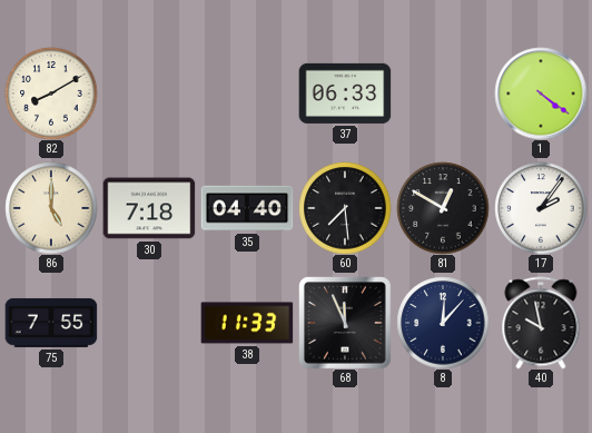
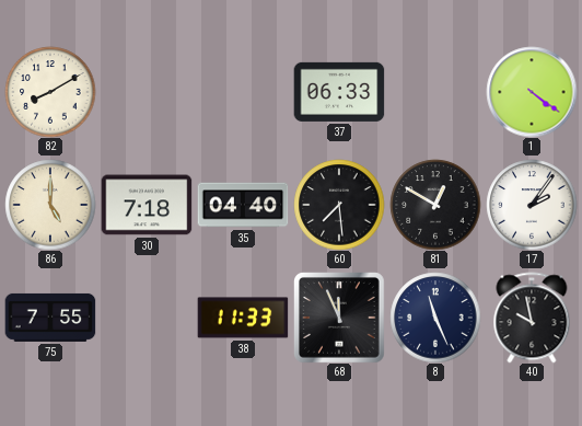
8: 12:07 -> 11:26
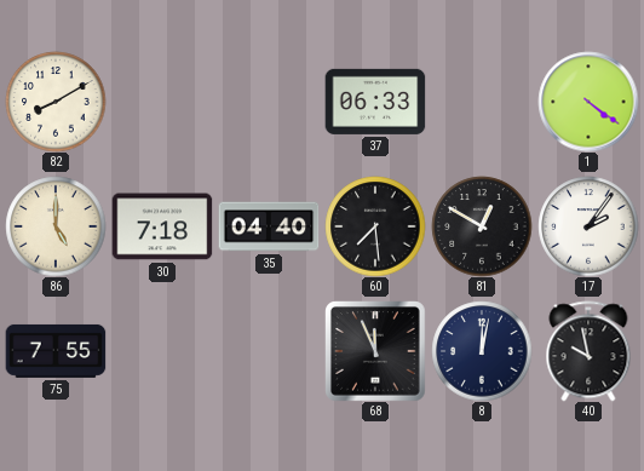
38: 11:33 -> none
8: 11:26 -> 12:02
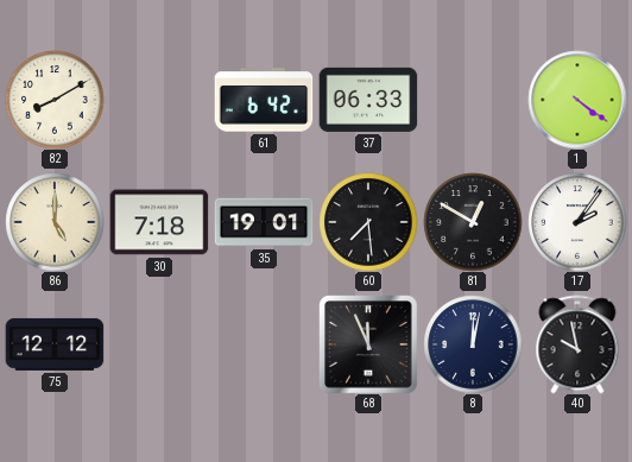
61: none -> 6:42
35: 04:40 -> 19:01
75: 7:55 -> 12:12
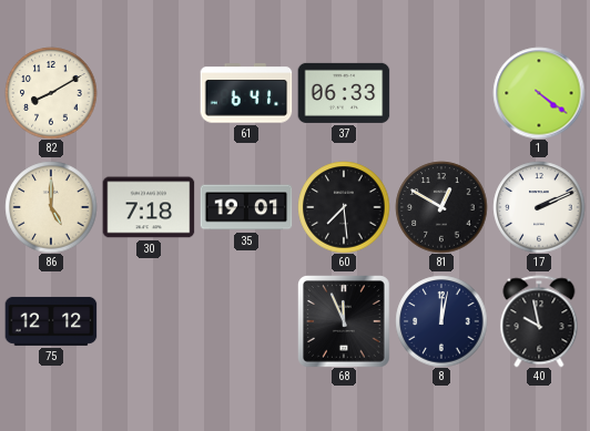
61: 6:42 -> 6:41
17: 2:06 -> 2:11
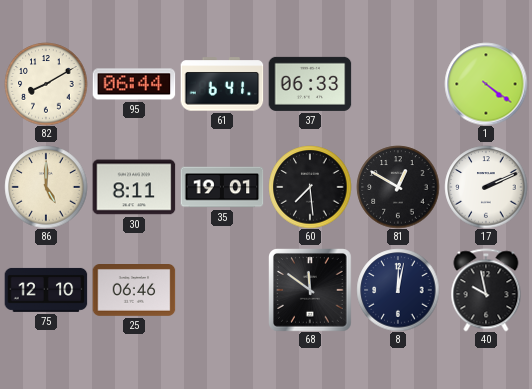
95: none -> 06:44
30: 7:18 -> 8:11
75: 12:12 -> 12:10
25: none -> 06:46
68: 11:56 -> 11:51
